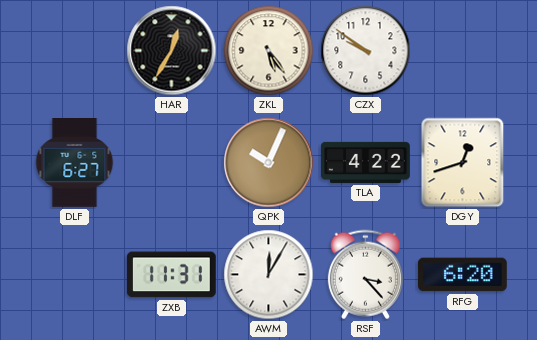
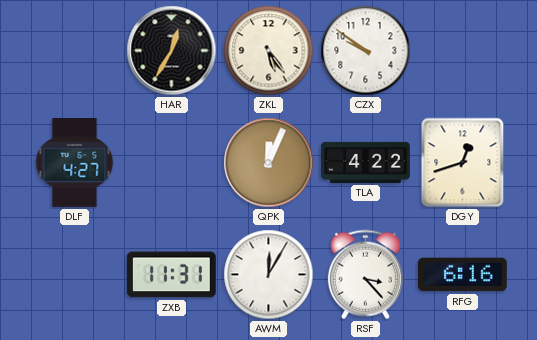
DLF: 6:27 -> 4:27
QPK: 10:04 -> 12:04
RFG: 6:20 -> 6:16
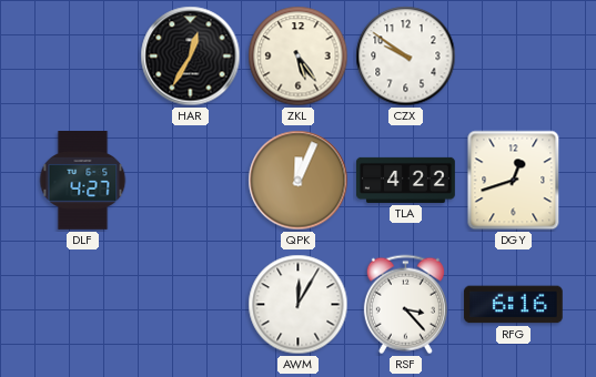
ZXB: 11:31 -> none
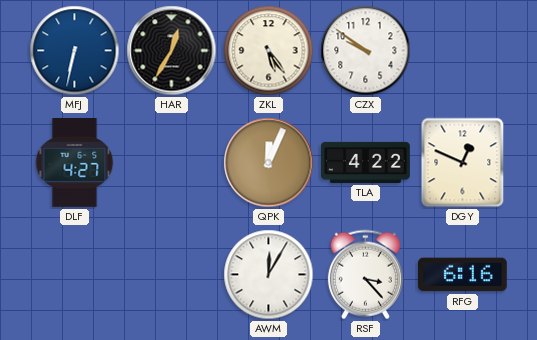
MFJ: none -> 6:32
DGY: 12:42 -> 12:49
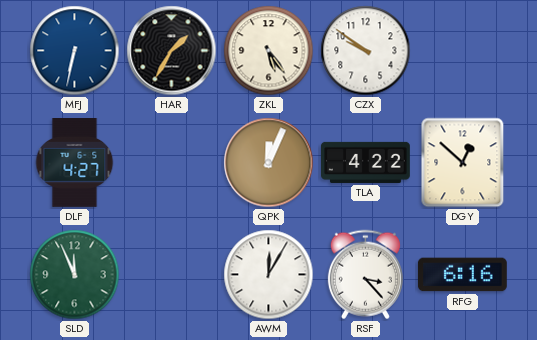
HAR: 12:35 -> 1:35
DGY: 12:49 -> 12:52
SLD: none -> 11:56
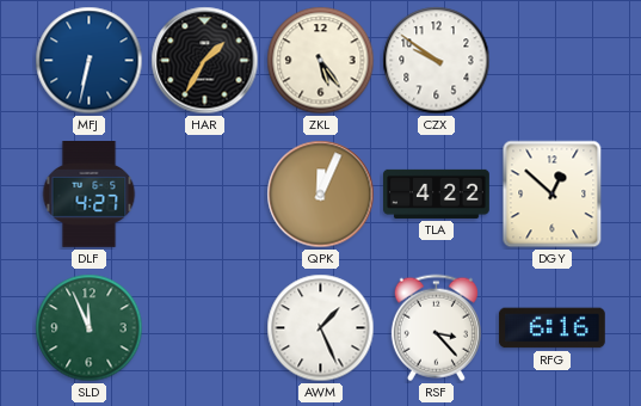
AWM: 12:05 -> 1:26
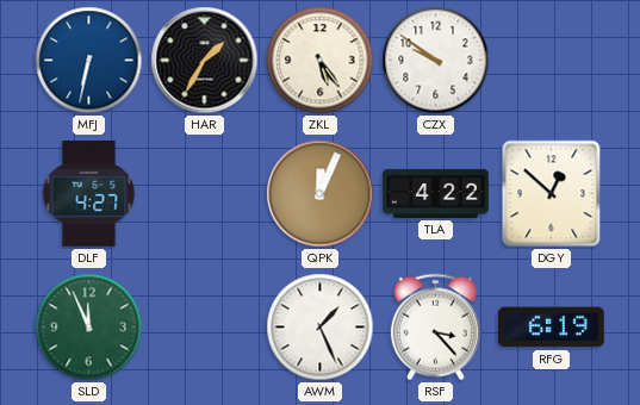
RFG: 6:16 -> 6:19
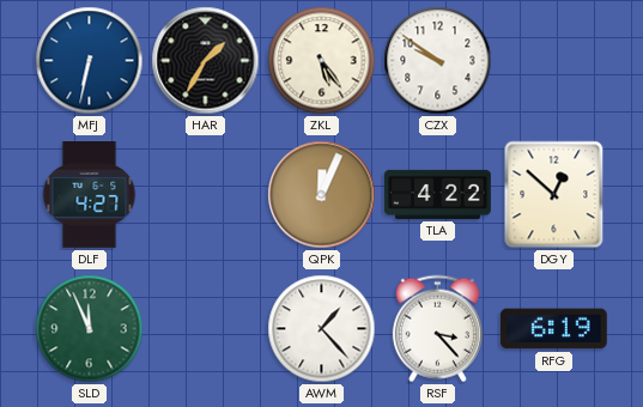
AWM: 1:26 -> 1:23
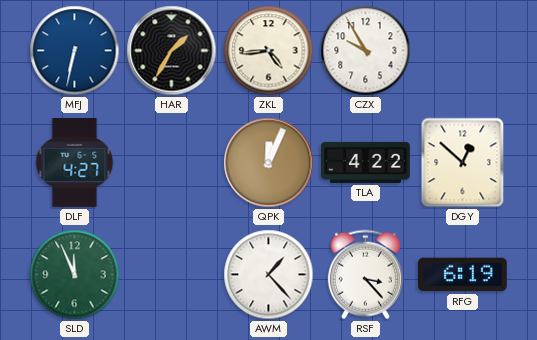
ZKL: 5:24 -> 4:44
CZX: 9:51 -> 9:55
